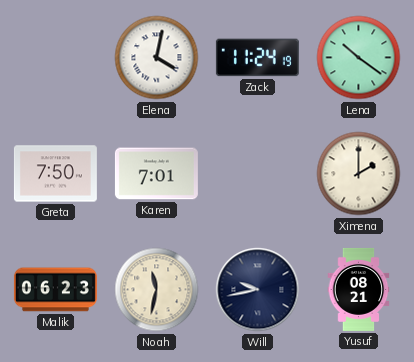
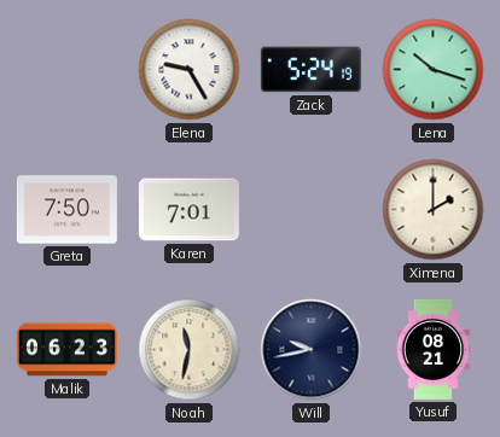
Elena: 4:02 -> 9:25
Zack: 11:24 -> 5:24
Lena: 10:21 -> 10:18
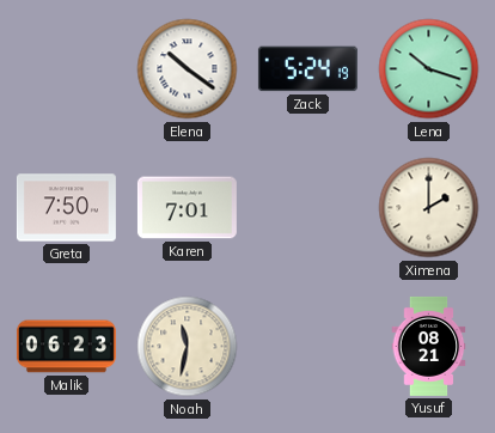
Elena: 9:25 -> 10:21
Will: 9:43 -> none
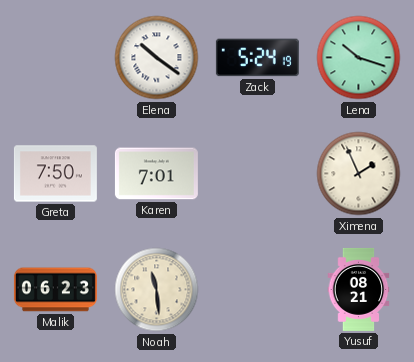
Ximena: 2:00 -> 1:56
Noah: 11:32 -> 11:29
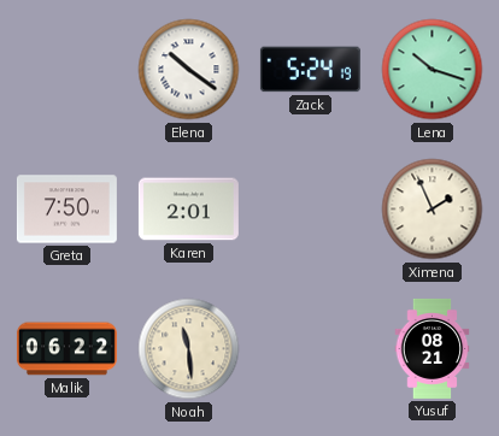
Karen: 7:01 -> 2:01
Malik: 06:23 -> 06:22
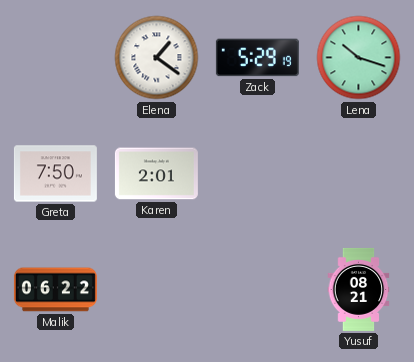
Elena: 10:21 -> 1:21
Zack: 5:24 -> 5:29
Ximena: 1:56 -> none
Noah: 11:29 -> none
